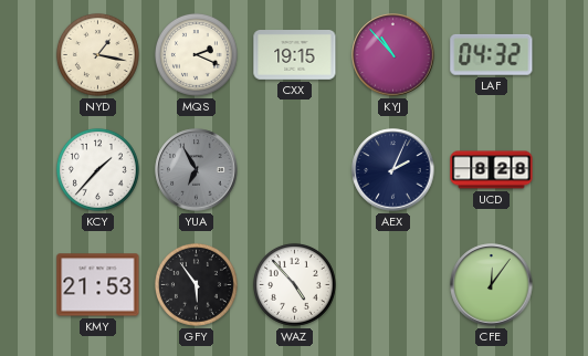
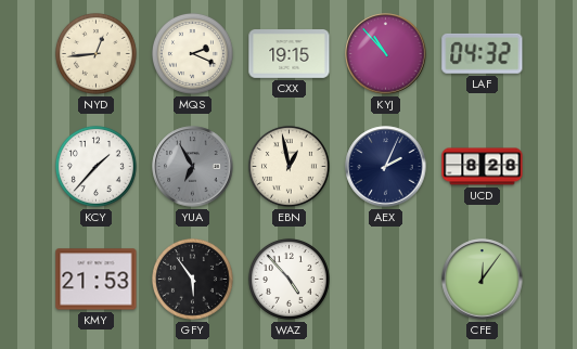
NYD: 1:17 -> 12:44
EBN: none -> 12:58
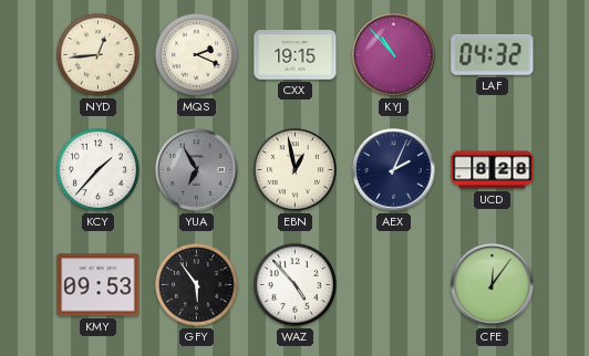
KMY: 21:53 -> 09:53
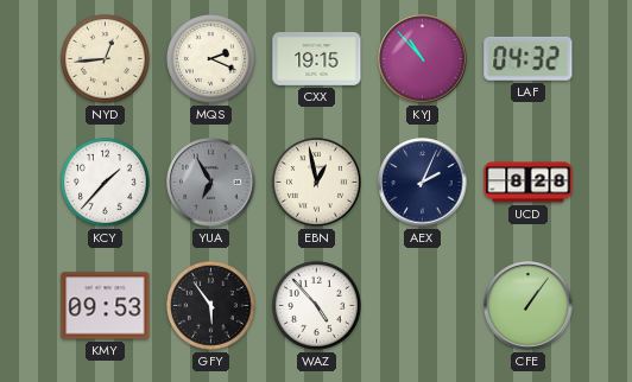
CFE: 12:06 -> 1:06
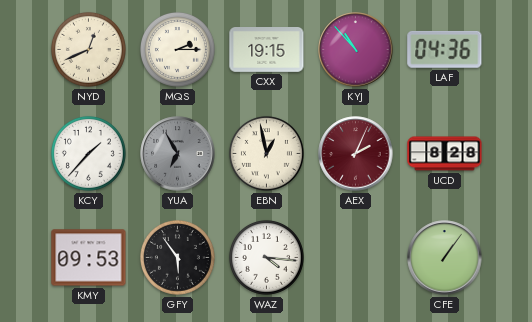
NYD: 12:44 -> 12:41
MQS: 2:19 -> 2:15
LAF: 04:32 -> 04:36
AEX dial: navy -> burgundy
WAZ: 4:53 -> 4:16
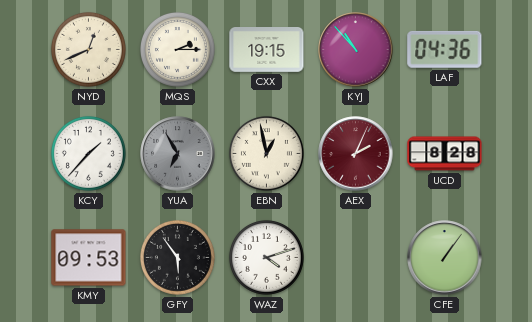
WAZ: 4:16 -> 4:12
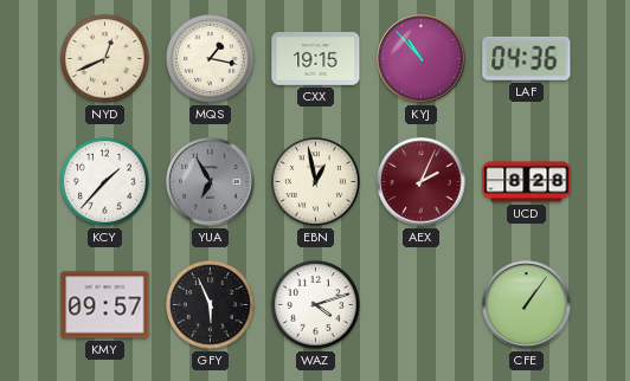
MQS: 2:15 -> 1:17
KMY: 09:53 -> 09:57
GFY: 5:54 -> 5:56
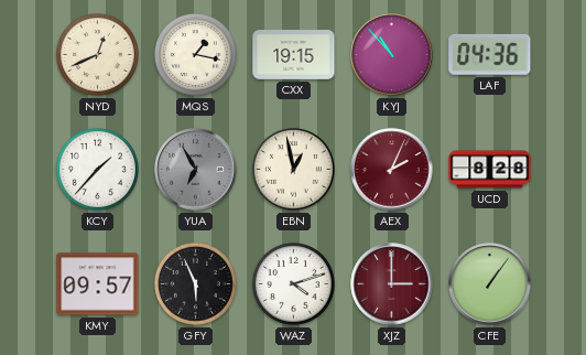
XJZ: none -> 3:00
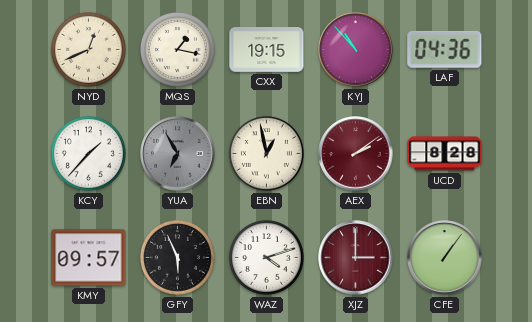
AEX: 2:04 -> 2:09
